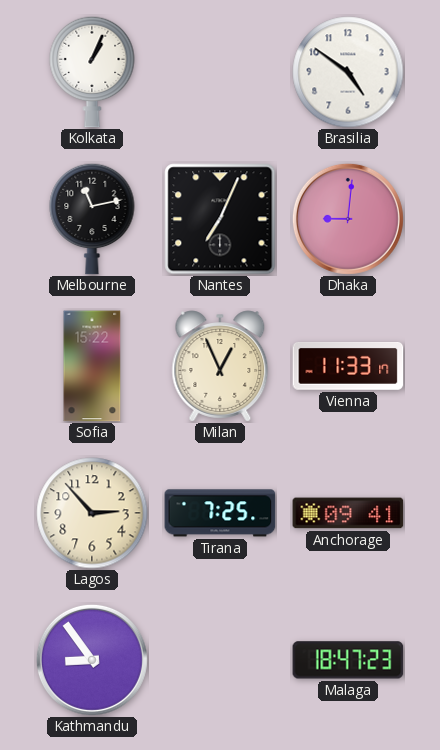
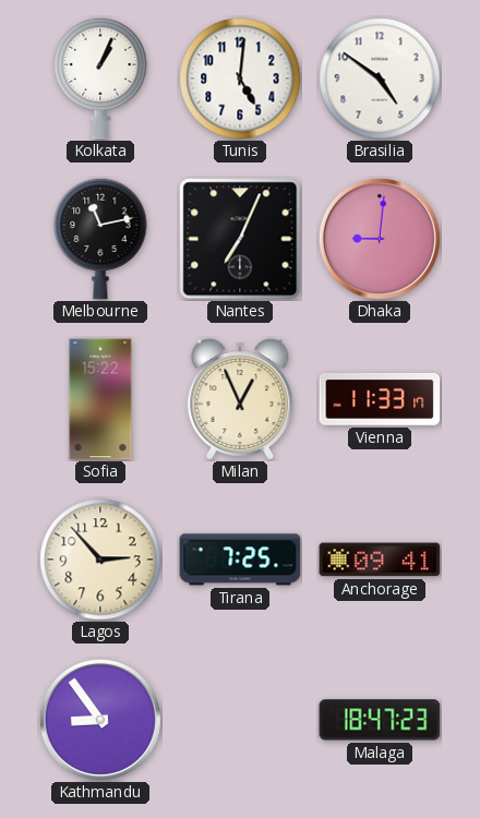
Tunis: none -> 5:01
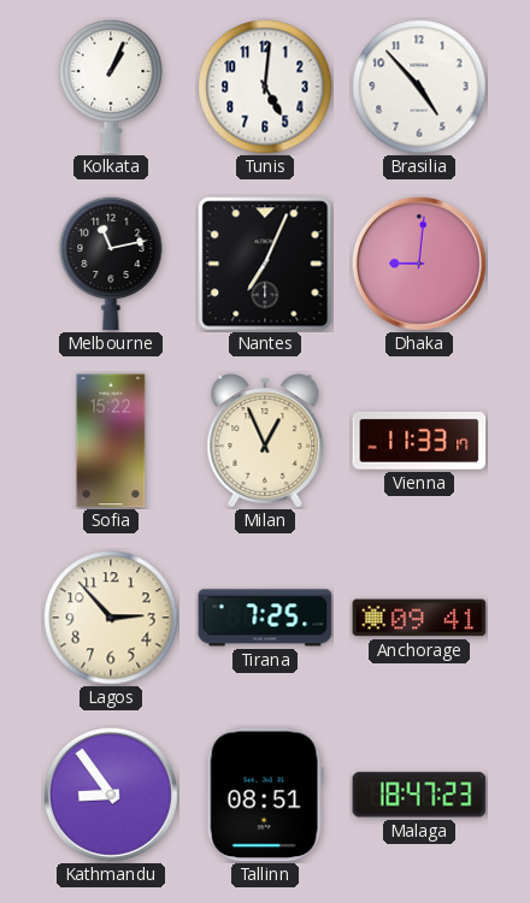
Brasilia: 4:51 -> 4:53
Tallinn: none -> 08:51
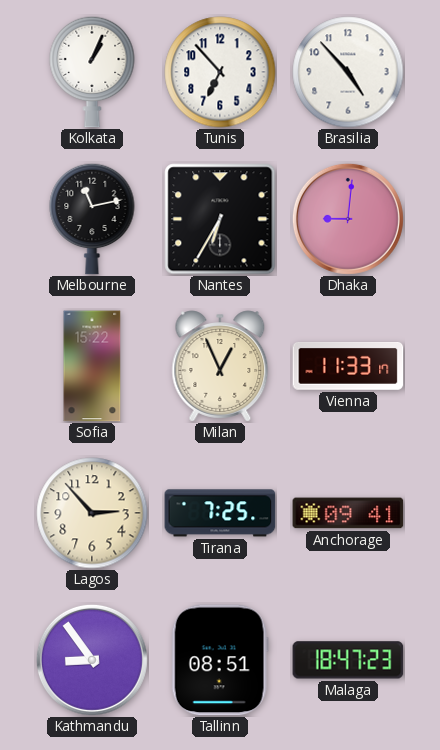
Tunis: 5:01 -> 6:53
Nantes: 7:04 -> 6:35
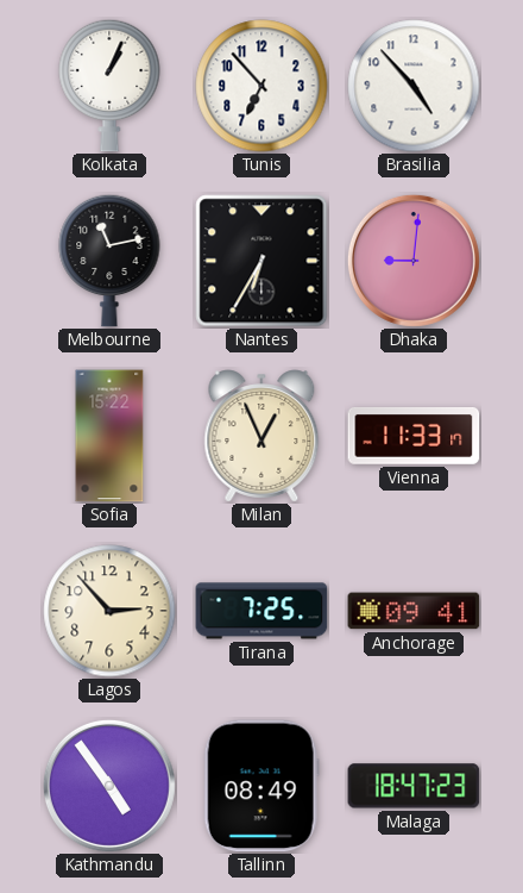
Kathmandu: 8:54 -> 4:54
Tallinn: 08:51 -> 08:49
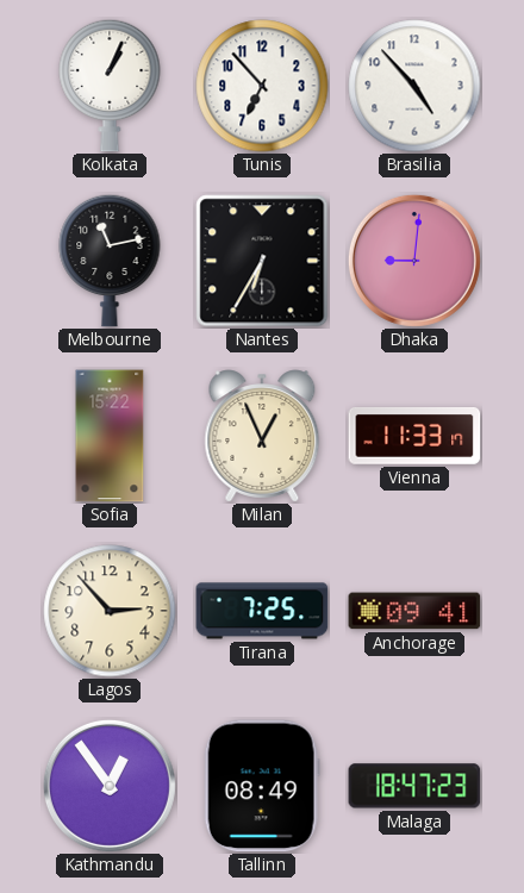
Kathmandu: 4:54 -> 12:54
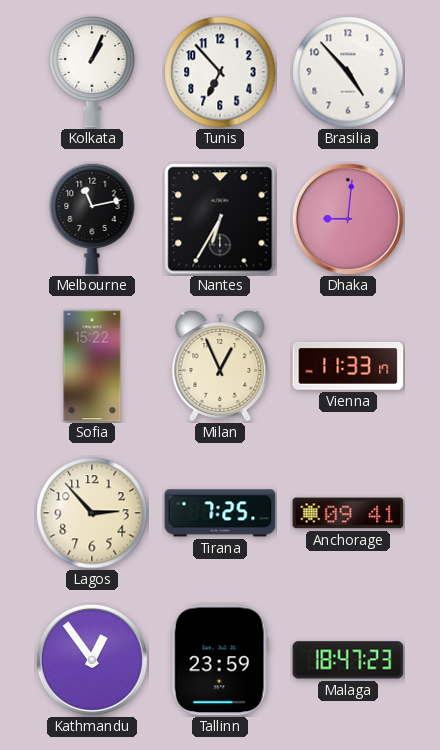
Tallinn: 08:49 -> 23:59
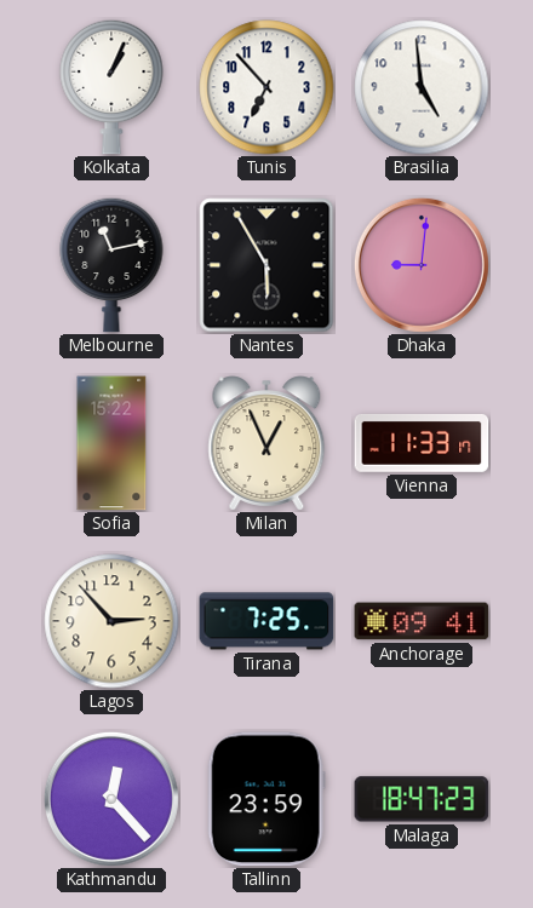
Brasilia: 4:53 -> 4:59
Nantes: 6:35 -> 5:55
Kathmandu: 12:54 -> 12:23
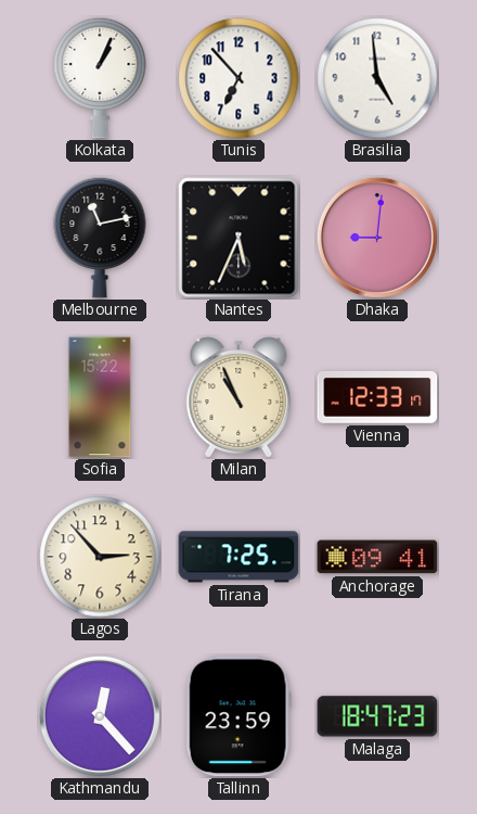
Nantes: 5:55 -> 5:34
Milan: 12:56 -> 10:56
Vienna: 11:33 -> 12:33
